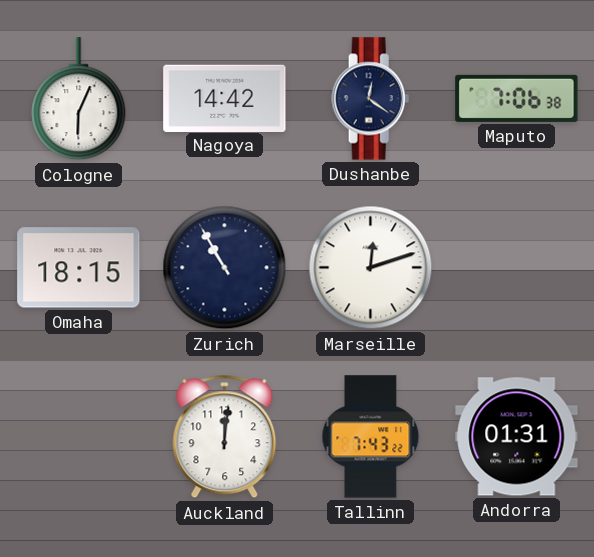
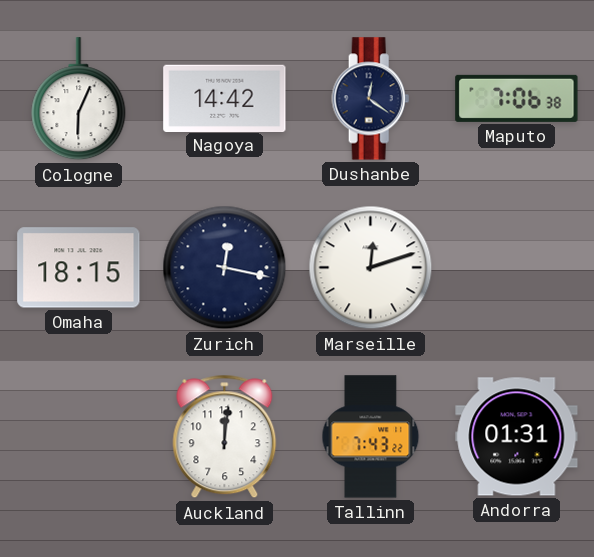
Zurich: 10:55 -> 12:17
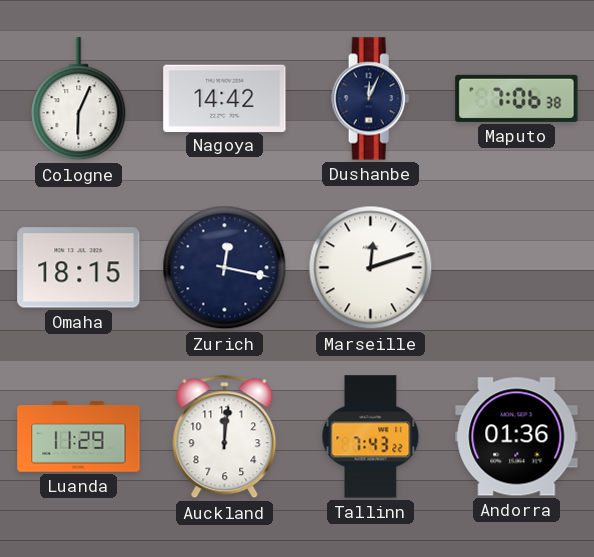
Dushanbe: 12:21 -> 12:04
Luanda: none -> 11:29
Andorra: 01:31 -> 01:36
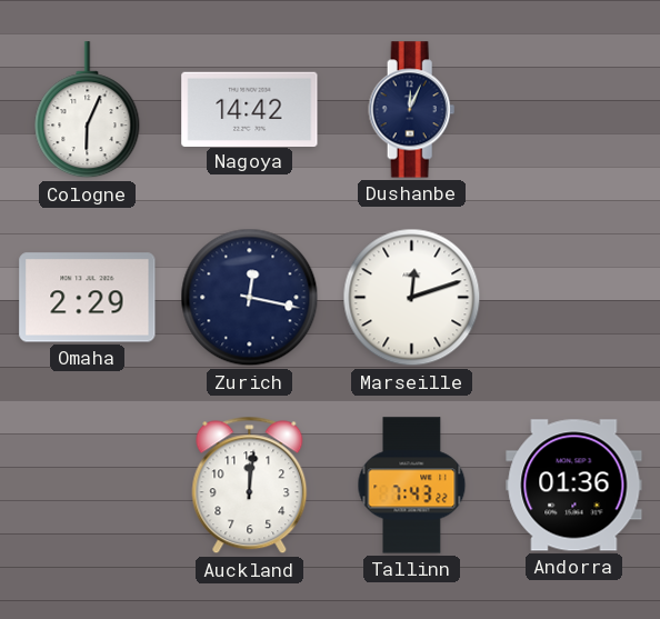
Maputo: 7:06 -> none
Omaha: 18:15 -> 2:29
Luanda: 11:29 -> none
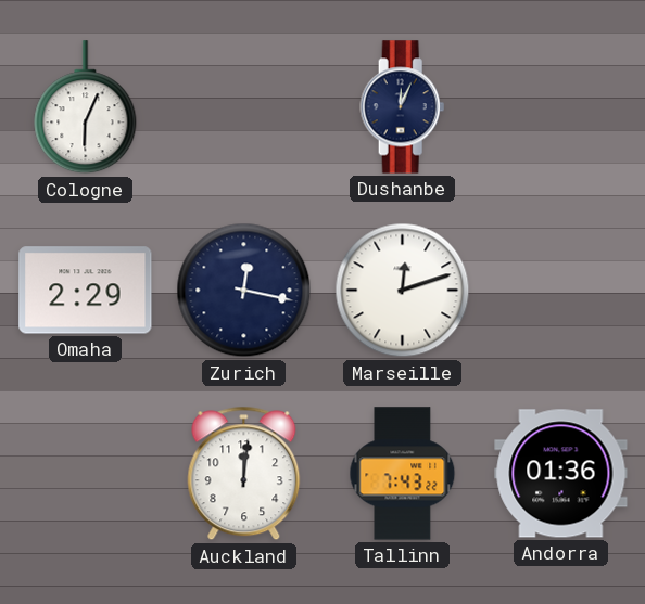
Nagoya: 14:42 -> none
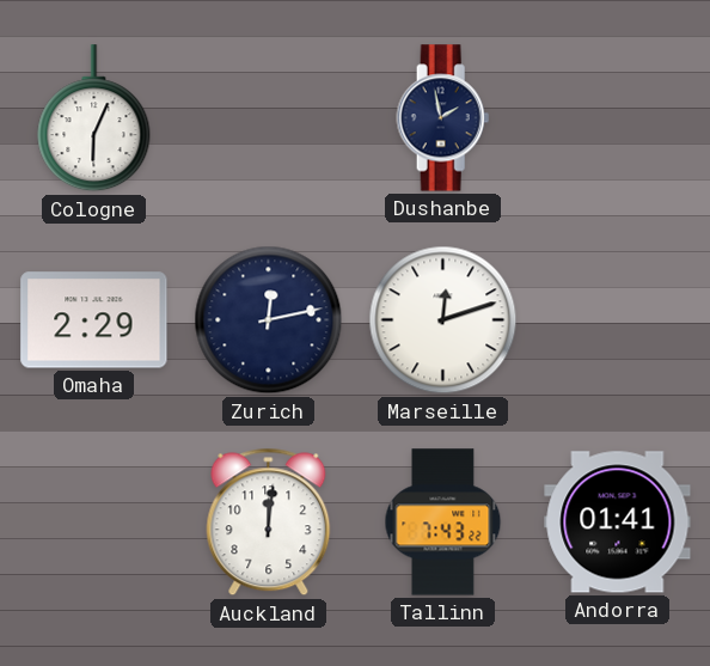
Dushanbe: 12:04 -> 1:58
Zurich: 12:17 -> 12:13
Andorra: 01:36 -> 01:41
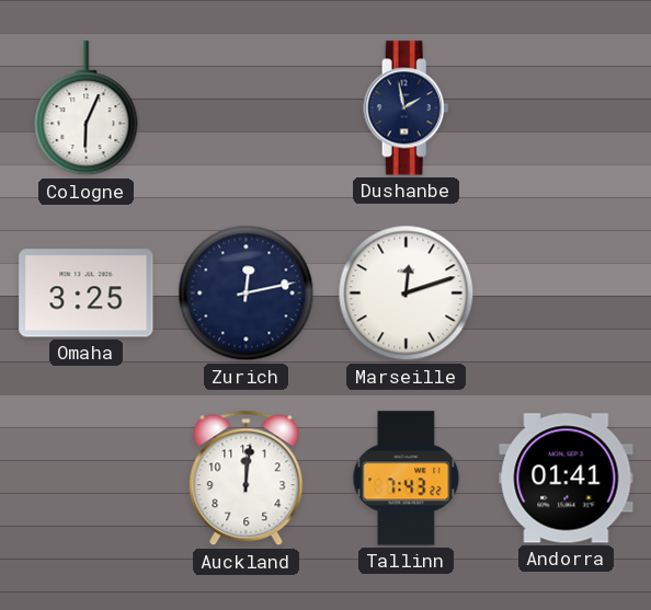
Omaha: 2:29 -> 3:25
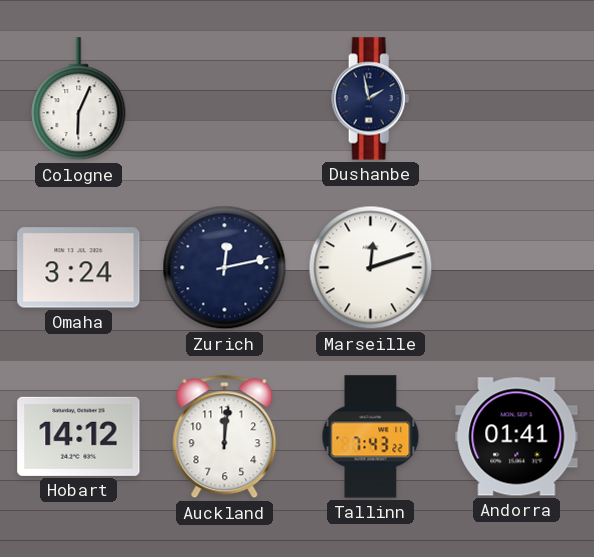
Omaha: 3:25 -> 3:24
Hobart: none -> 14:12
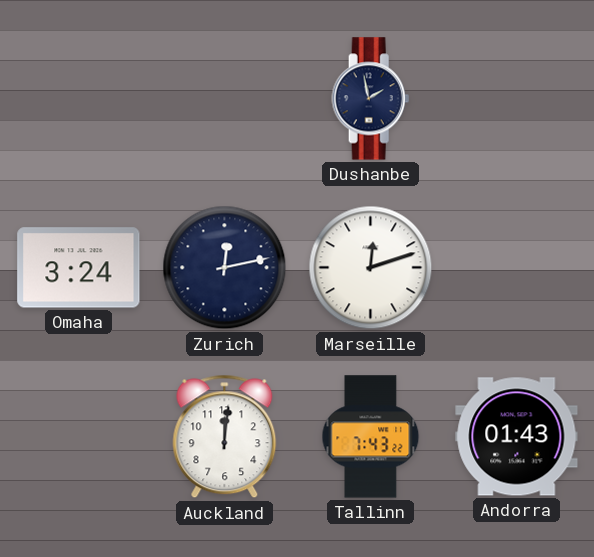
Cologne: 6:04 -> none
Hobart: 14:12 -> none
Andorra: 01:41 -> 01:43
